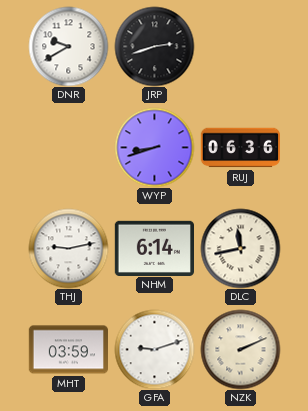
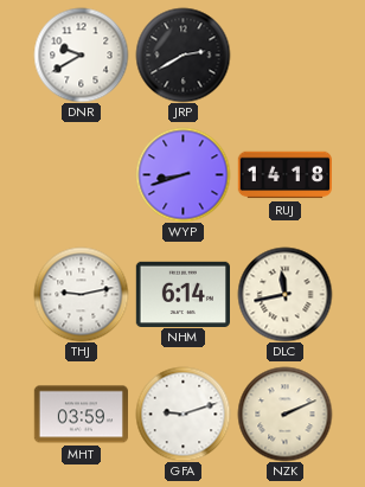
JRP: 2:42 -> 2:40
RUJ: 06:36 -> 14:18
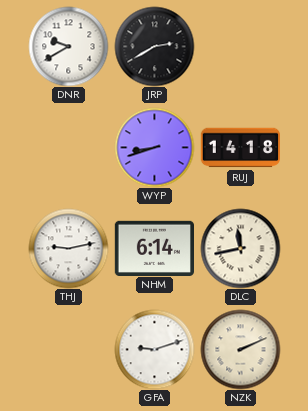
MHT: 03:59 -> none
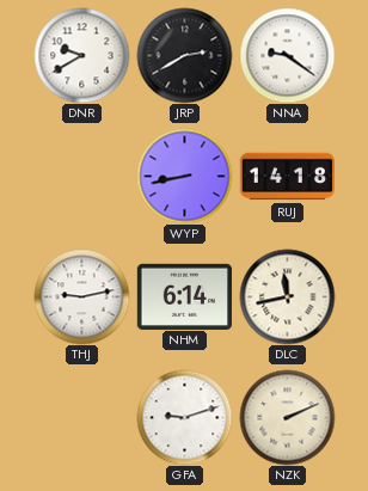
NNA: none -> 9:21
WYP: 8:42 -> 8:43
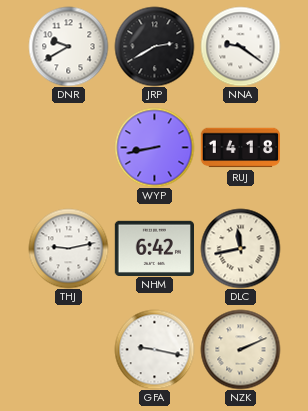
NHM: 6:14 -> 6:42
GFA: 9:12 -> 9:17
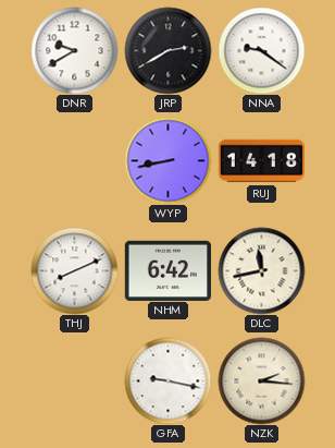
THJ: 9:13 -> 8:11
NZK: 2:11 -> 2:16
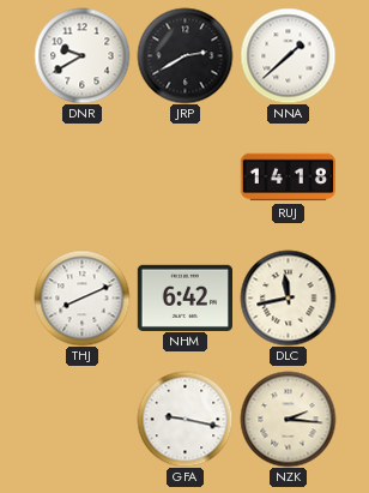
NNA: 9:21 -> 1:38
WYP: 8:43 -> none
